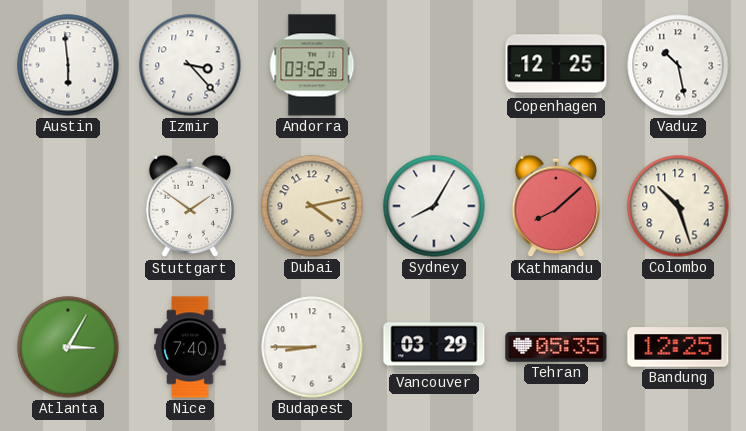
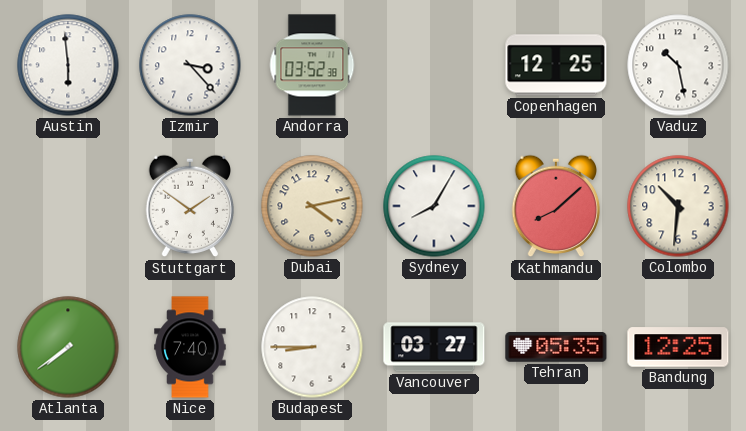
Colombo: 10:27 -> 10:31
Atlanta: 3:05 -> 7:39
Vancouver: 03:29 -> 03:27
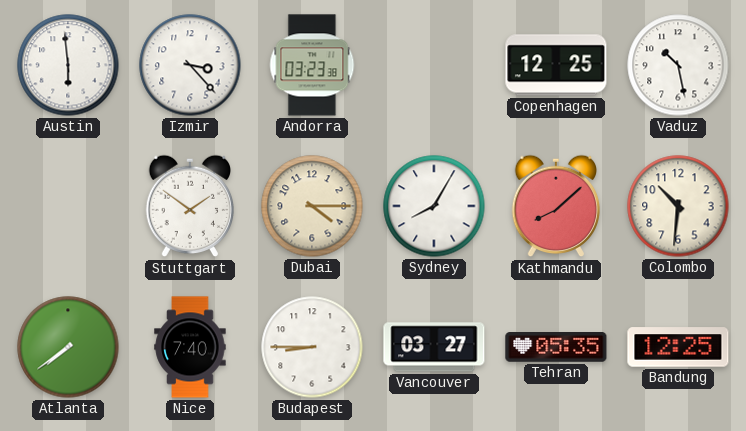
Andorra: 03:52 -> 03:23
Dubai: 4:13 -> 4:15
